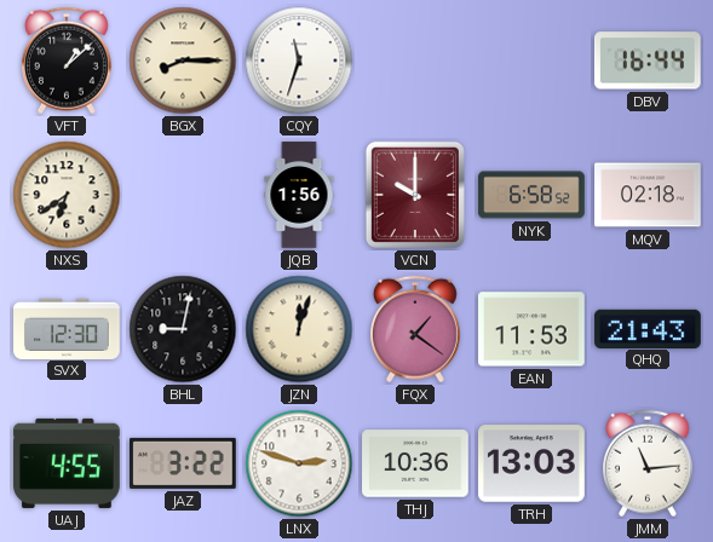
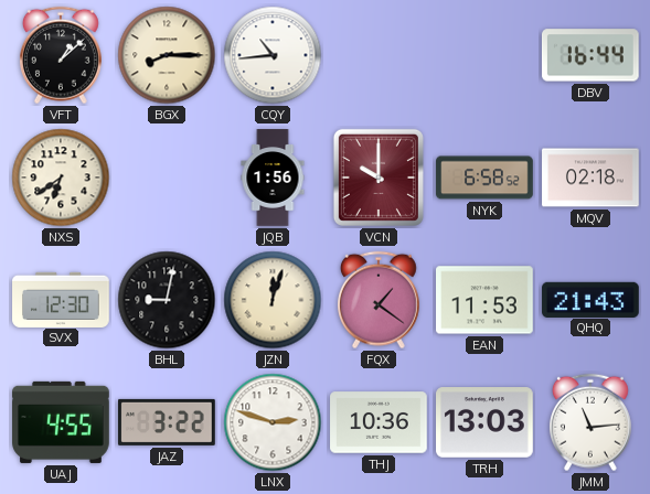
CQY: 11:33 -> 10:44
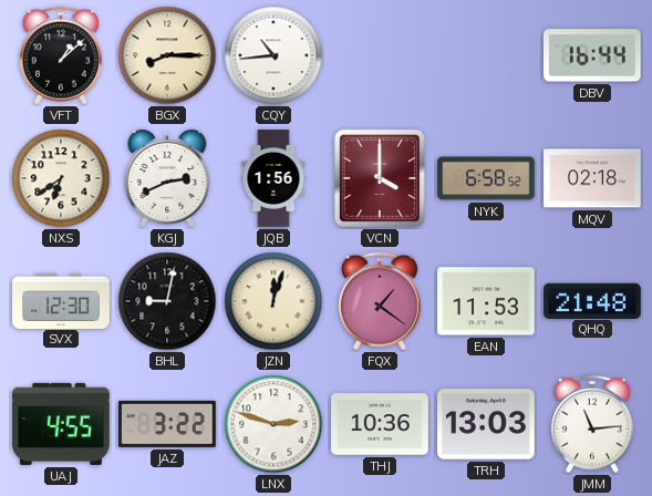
KGJ: none -> 2:41
VCN: 10:00 -> 4:00
QHQ: 21:43 -> 21:48
